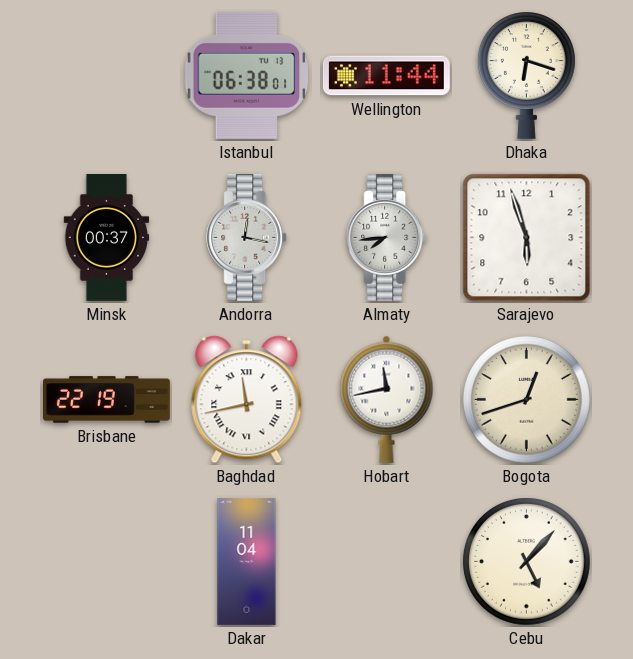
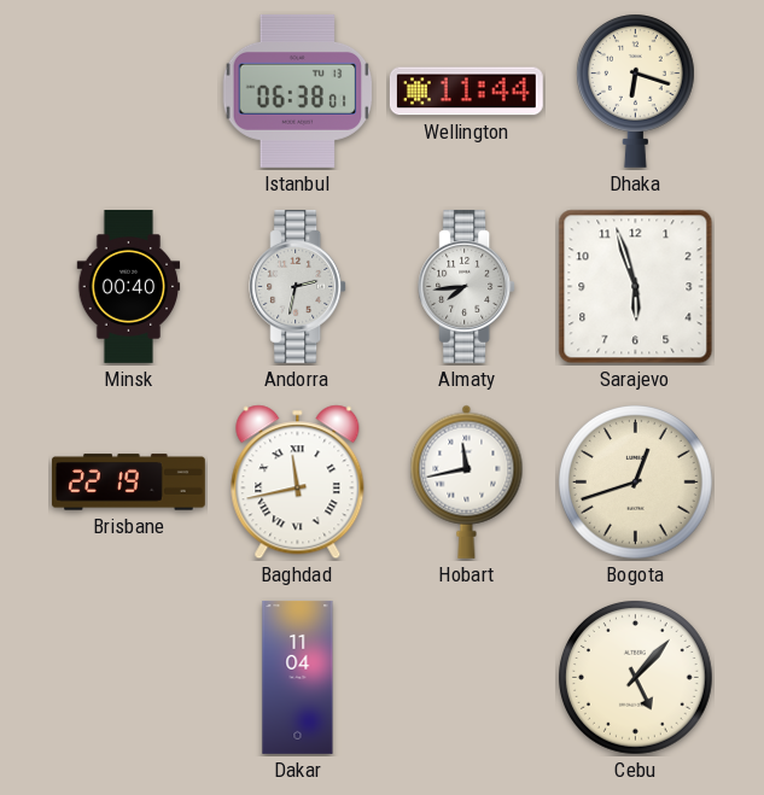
Minsk: 00:37 -> 00:40
Andorra: 12:17 -> 2:32
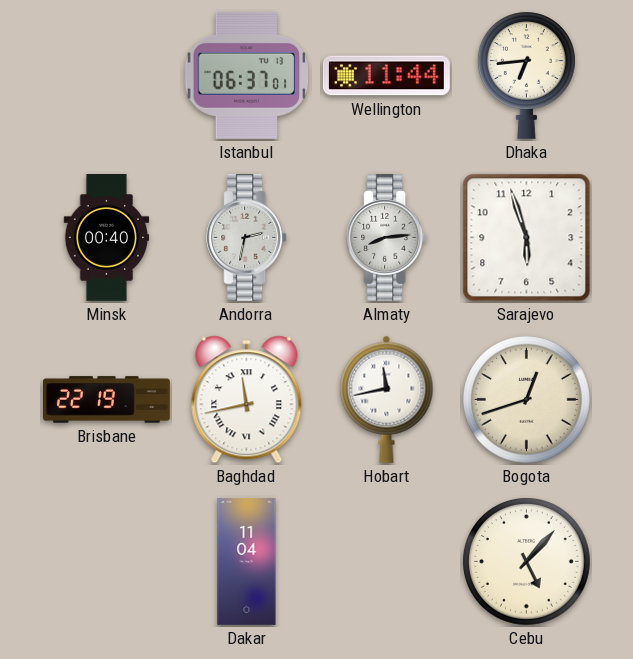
Istanbul: 06:38 -> 06:37
Dhaka: 6:18 -> 6:44
Almaty: 7:44 -> 8:14
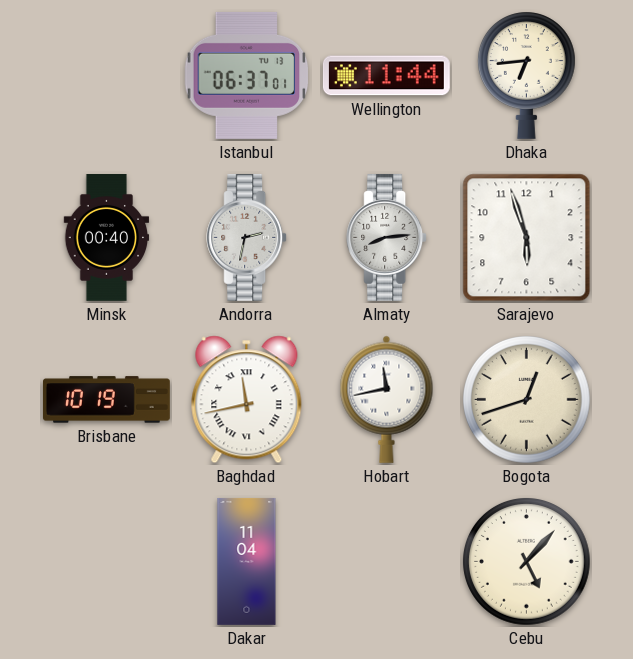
Brisbane: 22:19 -> 10:19
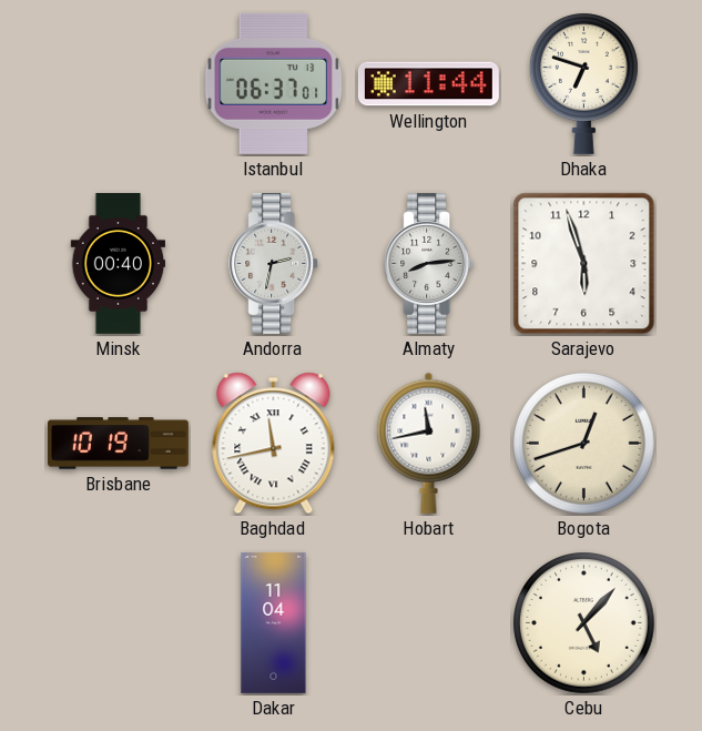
Dhaka: 6:44 -> 6:48
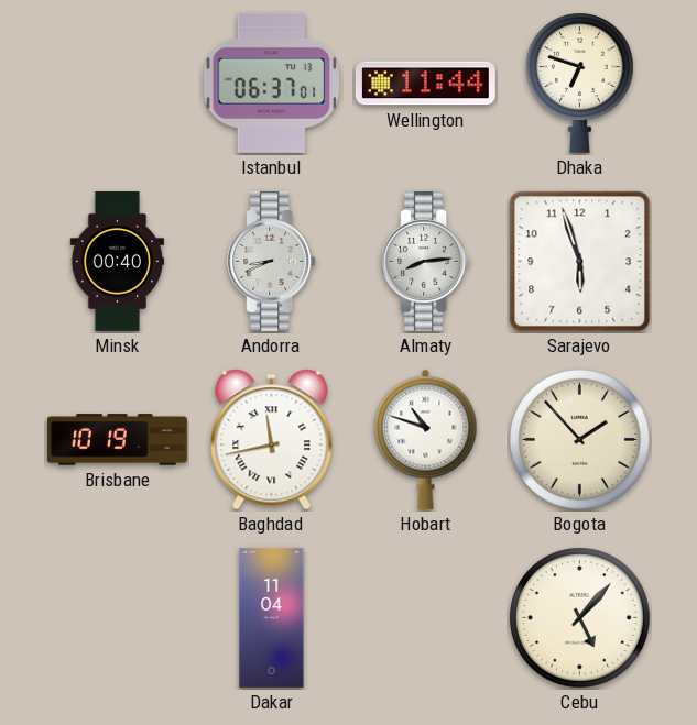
Andorra: 2:32 -> 8:41
Hobart: 11:43 -> 10:48
Bogota: 12:42 -> 1:53
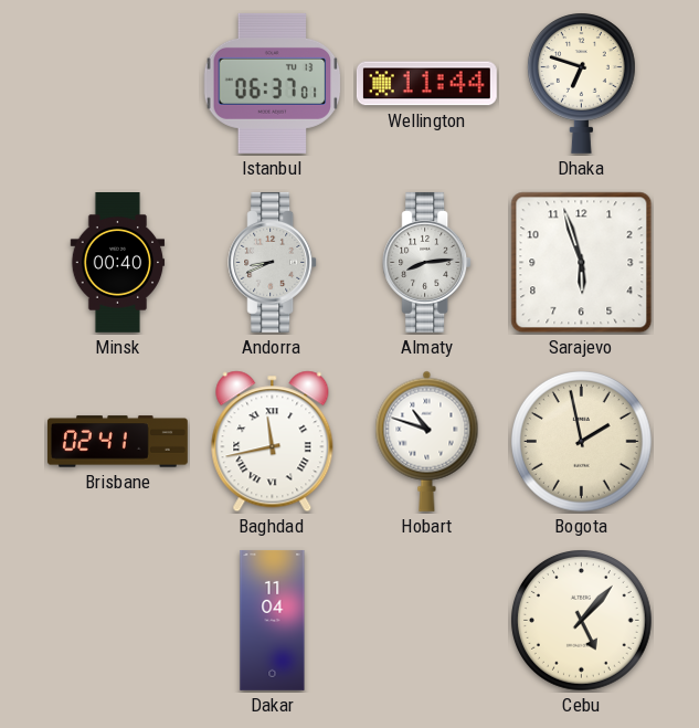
Brisbane: 10:19 -> 02:41
Bogota: 1:53 -> 1:58
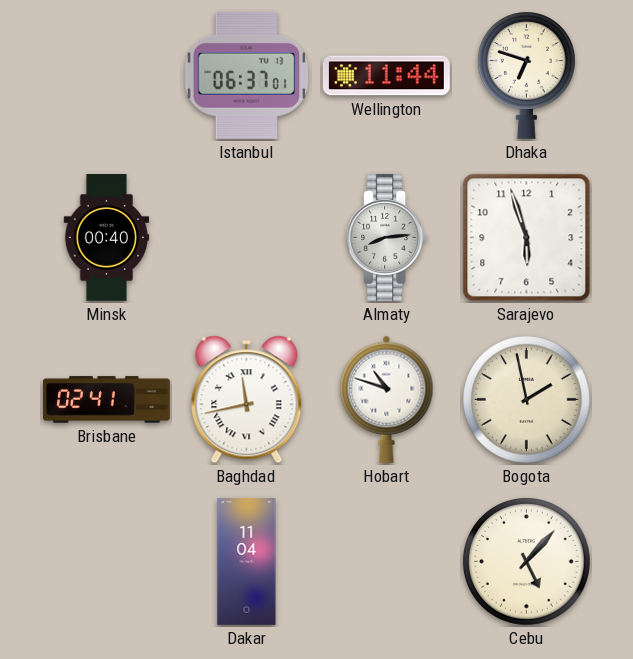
Andorra: 8:41 -> none
